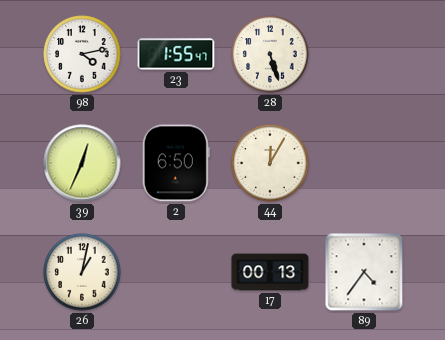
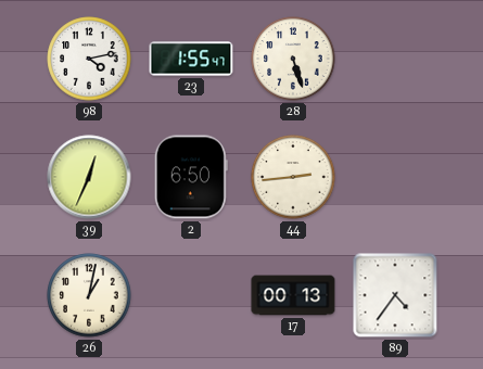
44: 12:05 -> 2:44
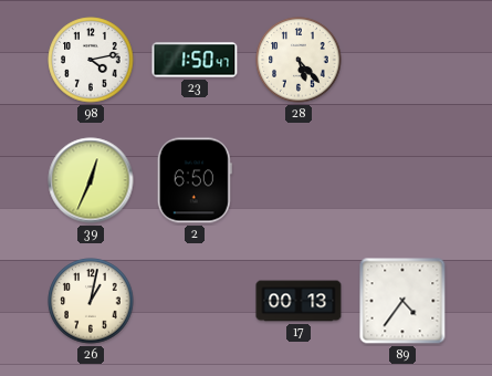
23: 1:55 -> 1:50
28: 5:27 -> 5:23
44: 2:44 -> none
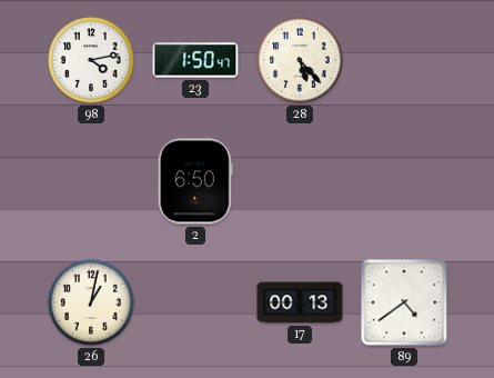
39: 12:34 -> none
89: 4:36 -> 4:39
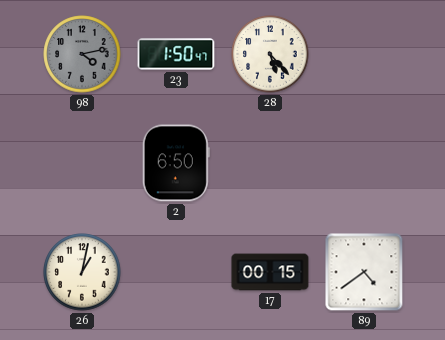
98 dial: white -> grey
17: 00:13 -> 00:15
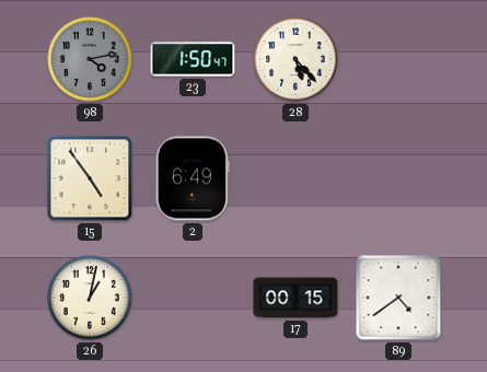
15: none -> 4:54
2: 6:50 -> 6:49
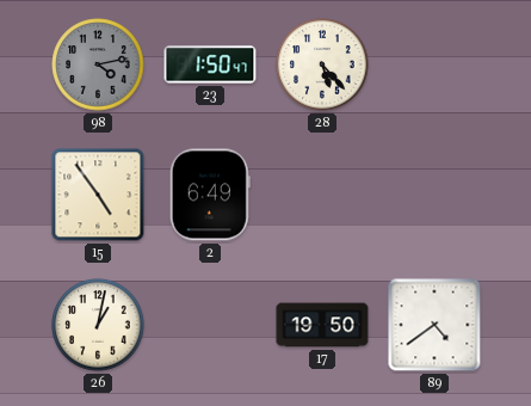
17: 00:15 -> 19:50
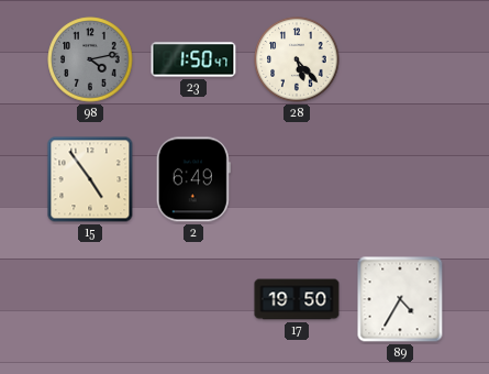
26: 1:02 -> none
89: 4:39 -> 4:35
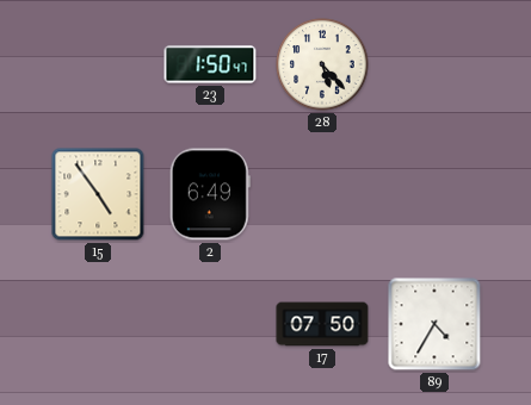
98: 4:13 -> none
17: 19:50 -> 07:50
